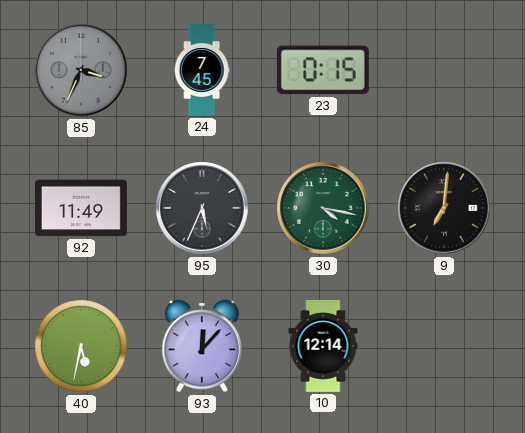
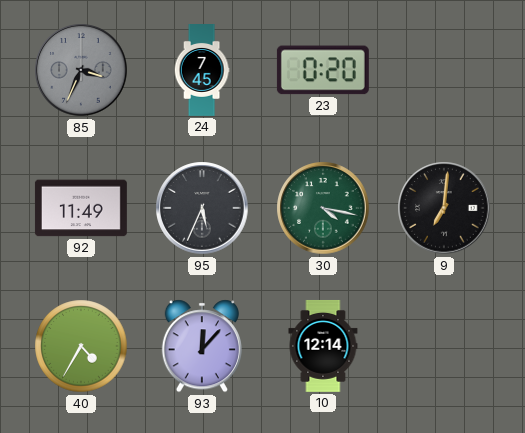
23: 0:15 -> 0:20
40: 5:32 -> 4:35
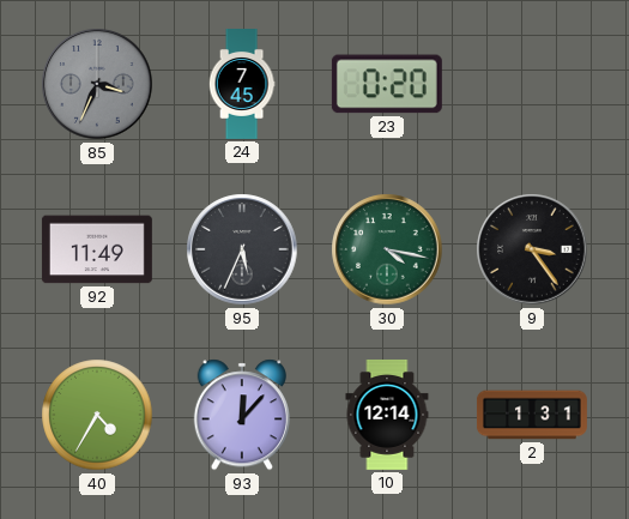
9: 7:01 -> 3:24
2: none -> 1:31
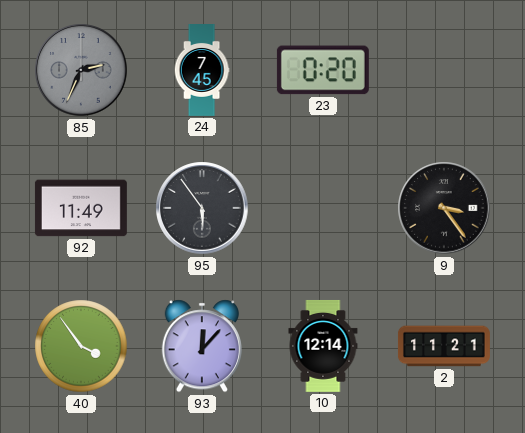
85: 3:34 -> 2:34
95: 5:34 -> 5:54
30: 4:17 -> none
40: 4:35 -> 3:54
2: 1:31 -> 11:21
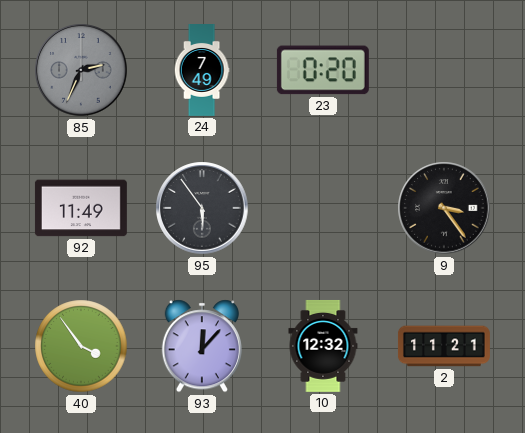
24: 7:45 -> 7:49
10: 12:14 -> 12:32
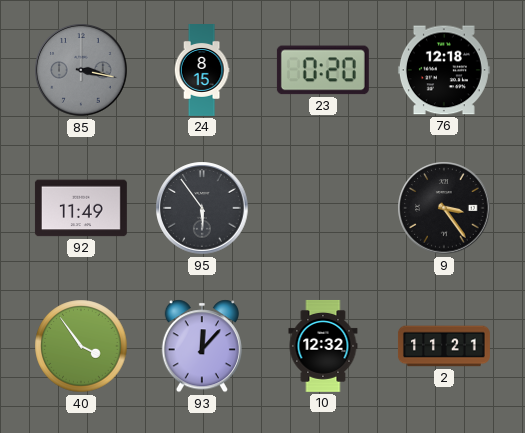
85: 2:34 -> 3:17
24: 7:49 -> 8:15
76: none -> 12:18
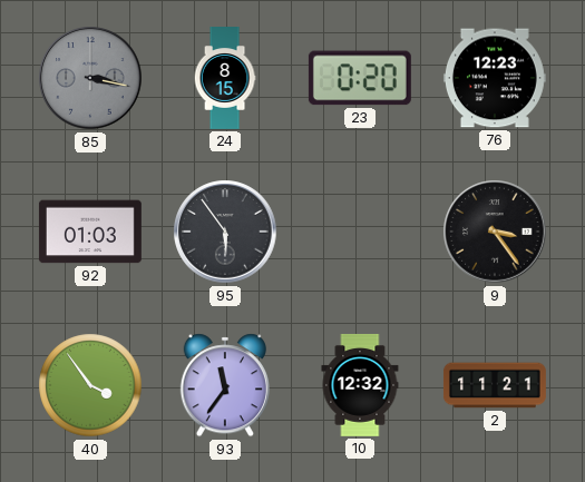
76: 12:18 -> 12:23
92: 11:49 -> 01:03
93: 12:07 -> 11:36
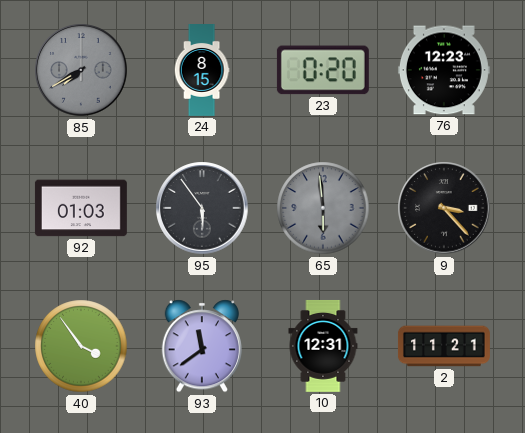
85: 3:17 -> 7:40
65: none -> 5:59
9: 3:24 -> 3:23
93: 11:36 -> 11:39
10: 12:32 -> 12:31
